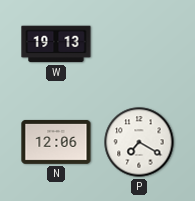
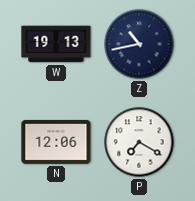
Z: none -> 10:43
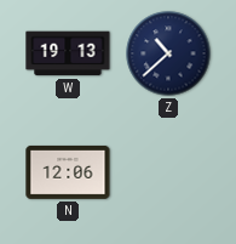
Z: 10:43 -> 10:38
P: 7:20 -> none
